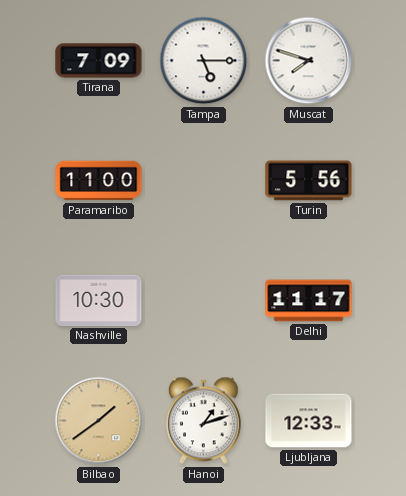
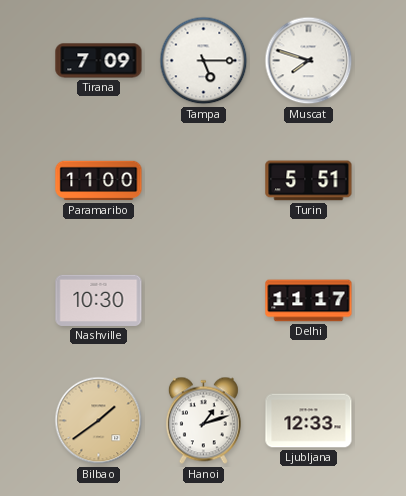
Turin: 5:56 -> 5:51
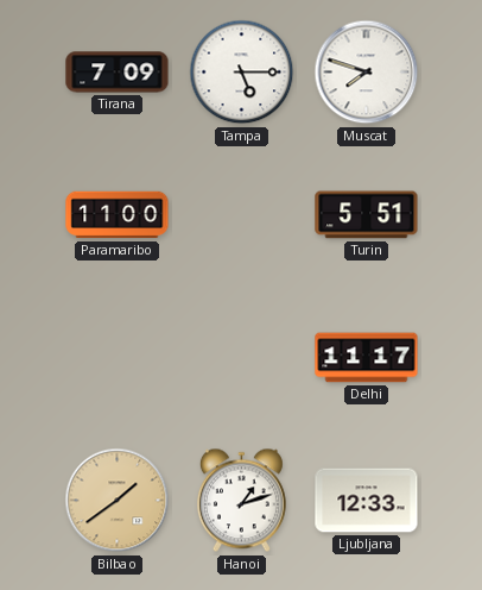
Nashville: 10:30 -> none
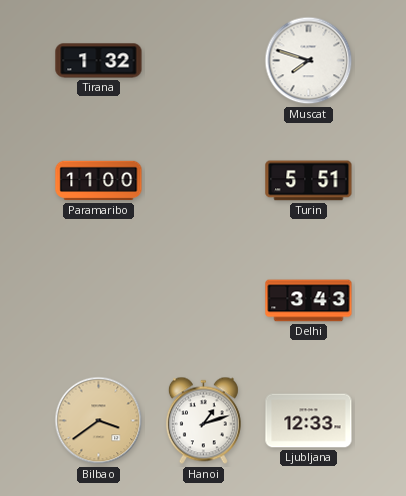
Tirana: 7:09 -> 1:32
Tampa: 5:15 -> none
Delhi: 11:17 -> 3:43
Bilbao: 1:39 -> 3:39
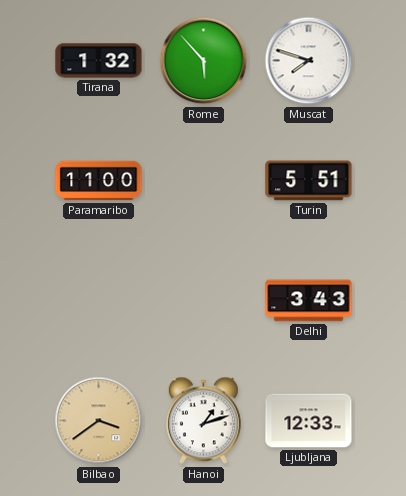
Rome: none -> 5:53
